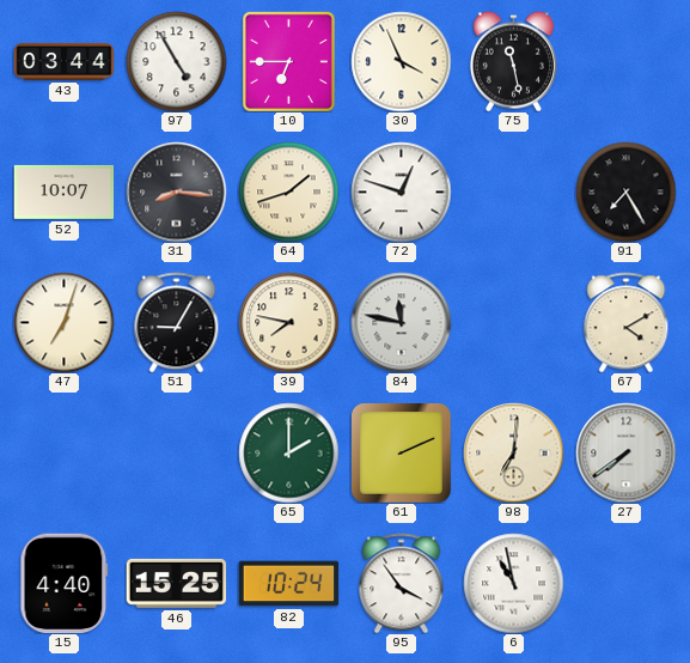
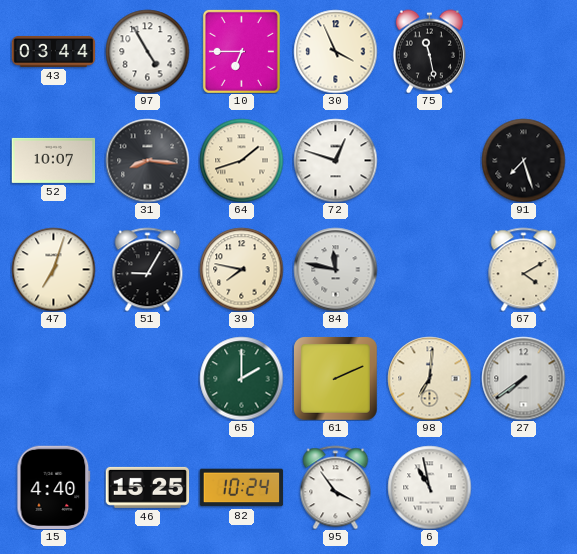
91: 7:25 -> 7:27
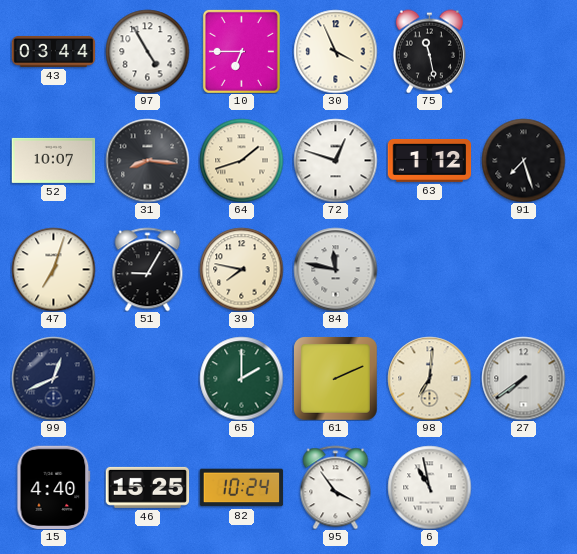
63: none -> 1:12
67: 4:10 -> none
99: none -> 12:41
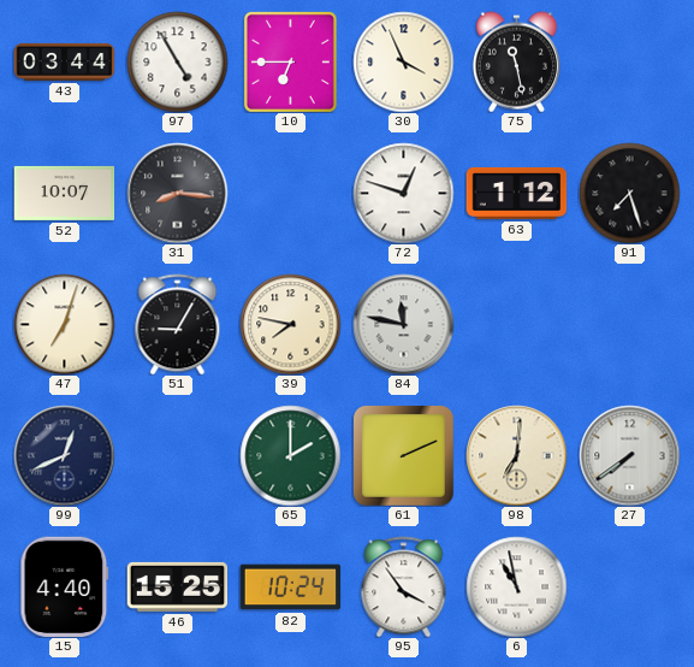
64: 1:42 -> none
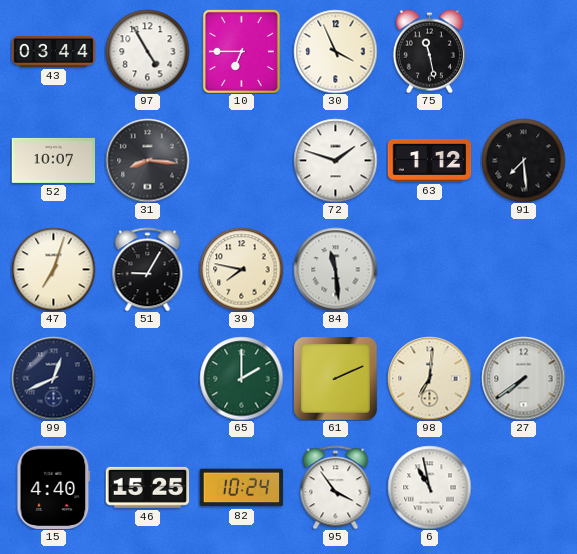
72: 12:48 -> 1:48
91: 7:27 -> 7:29
84: 11:47 -> 11:29
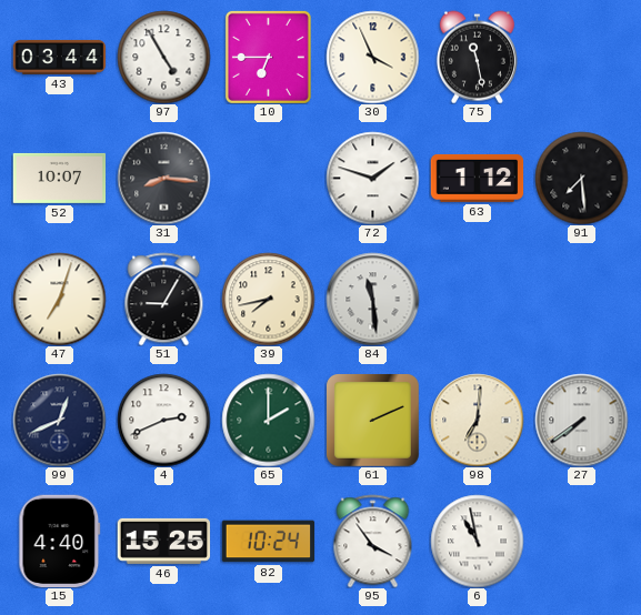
39: 7:47 -> 7:43
4: none -> 2:41
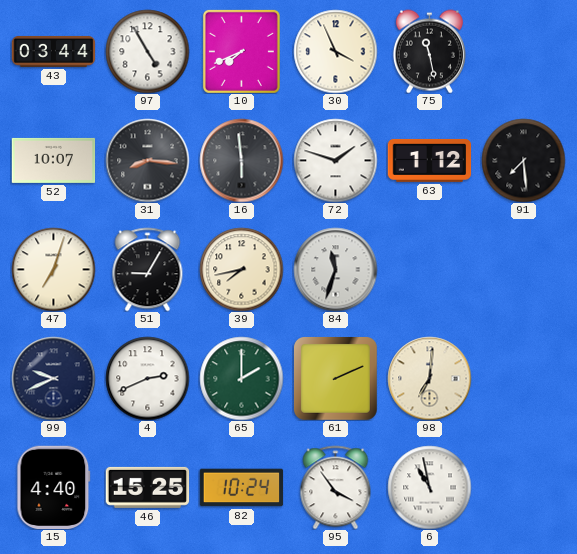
10: 6:45 -> 7:41
16: none -> 5:59
84: 11:29 -> 11:33
99: 12:41 -> 9:41
27: 7:39 -> none
